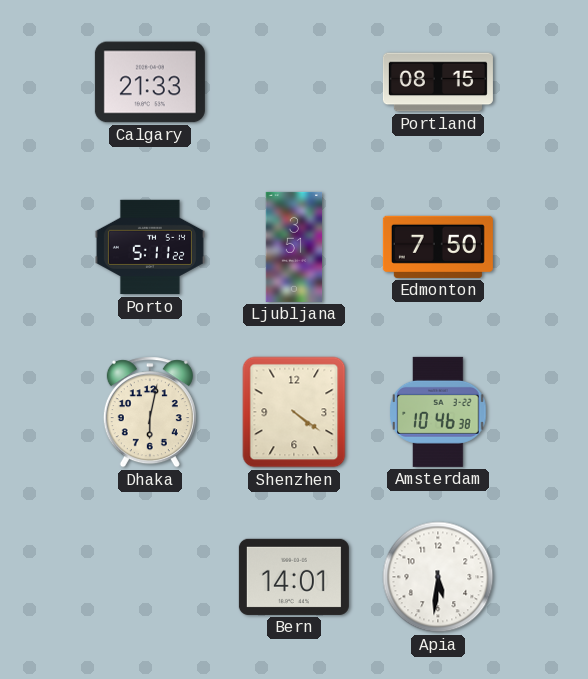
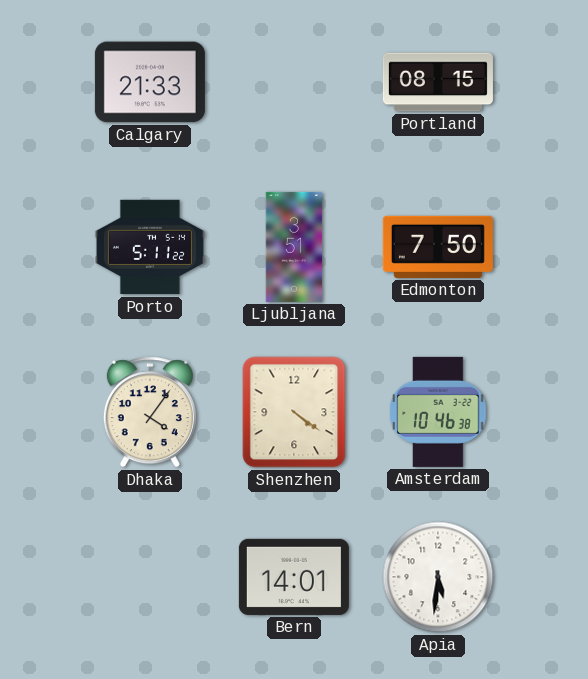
Dhaka: 6:02 -> 4:06
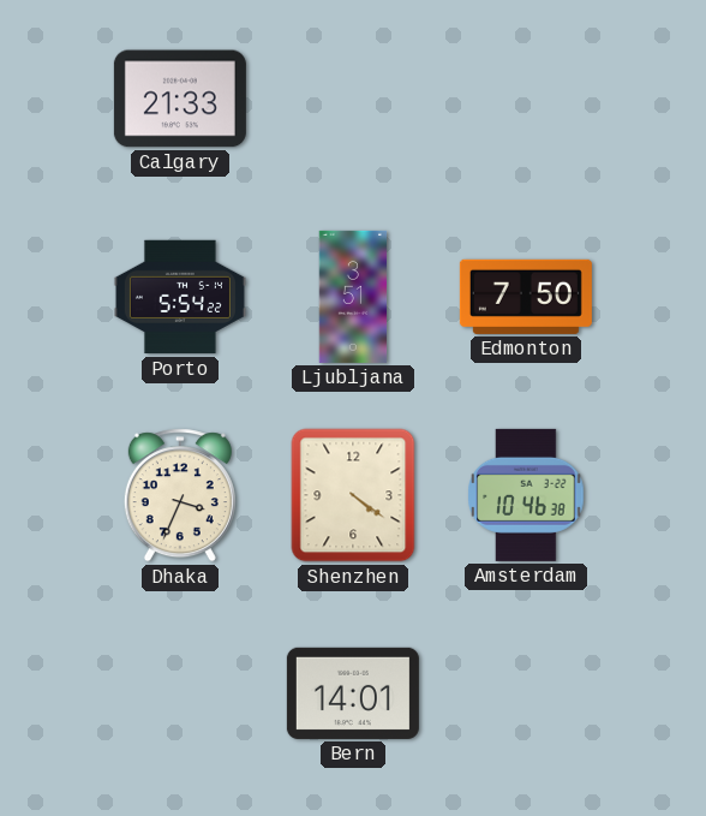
Portland: 08:15 -> none
Porto: 5:11 -> 5:54
Dhaka: 4:06 -> 3:34
Apia: 5:31 -> none
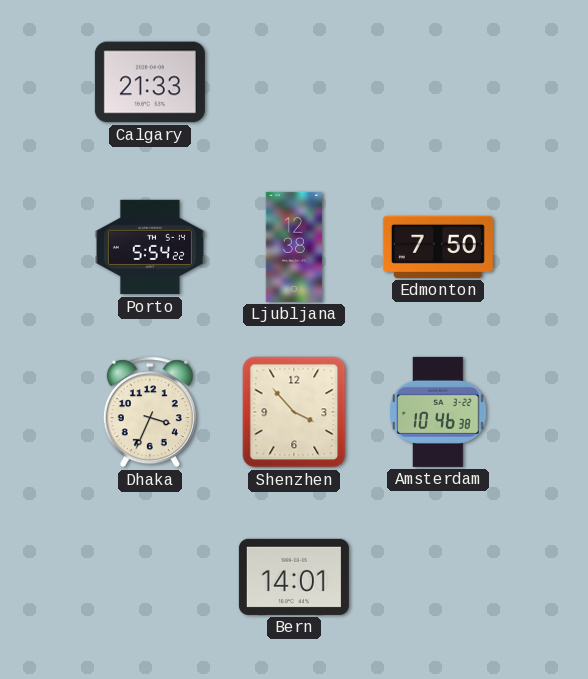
Ljubljana: 3:51 -> 12:38
Shenzhen: 4:21 -> 3:53
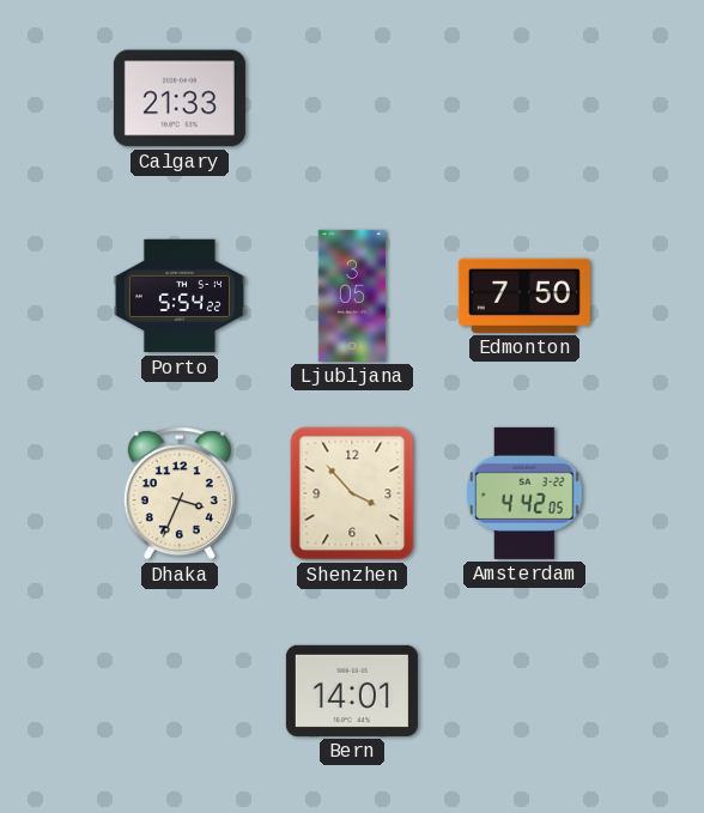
Ljubljana: 12:38 -> 3:05
Amsterdam: 10:46 -> 4:42
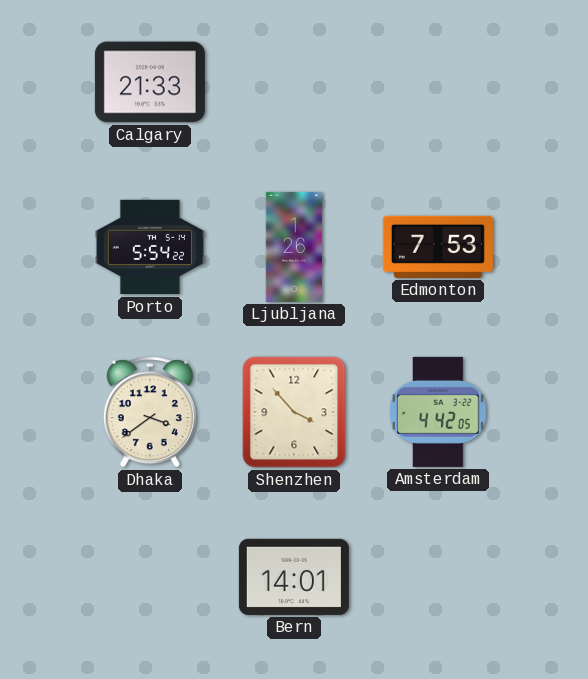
Ljubljana: 3:05 -> 1:26
Edmonton: 7:50 -> 7:53
Dhaka: 3:34 -> 3:39
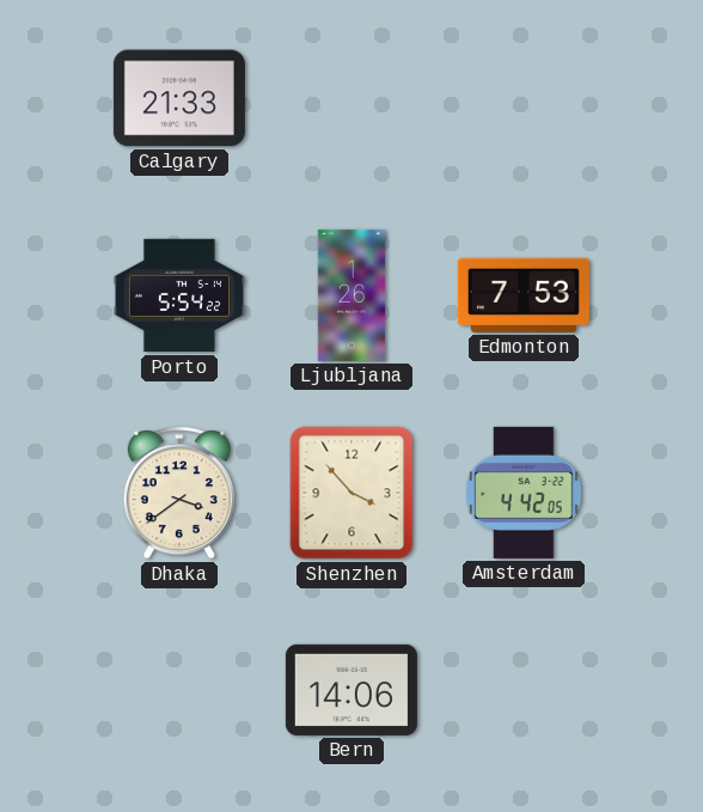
Bern: 14:01 -> 14:06
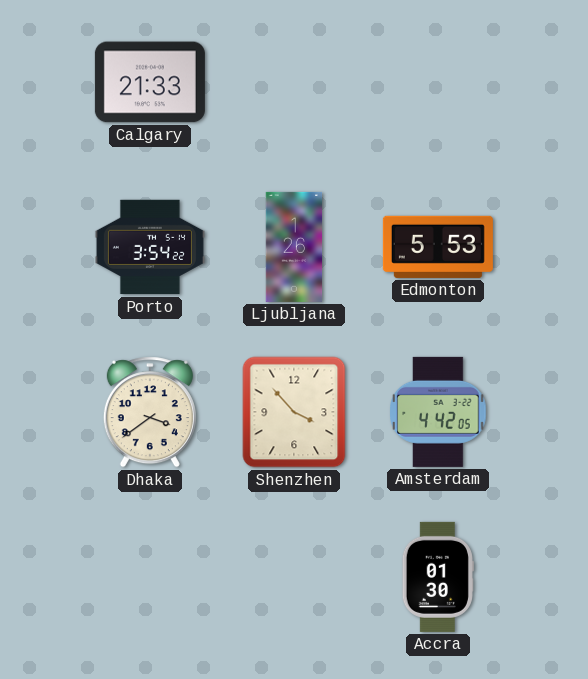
Porto: 5:54 -> 3:54
Edmonton: 7:53 -> 5:53
Bern: 14:06 -> none
Accra: none -> 01:30
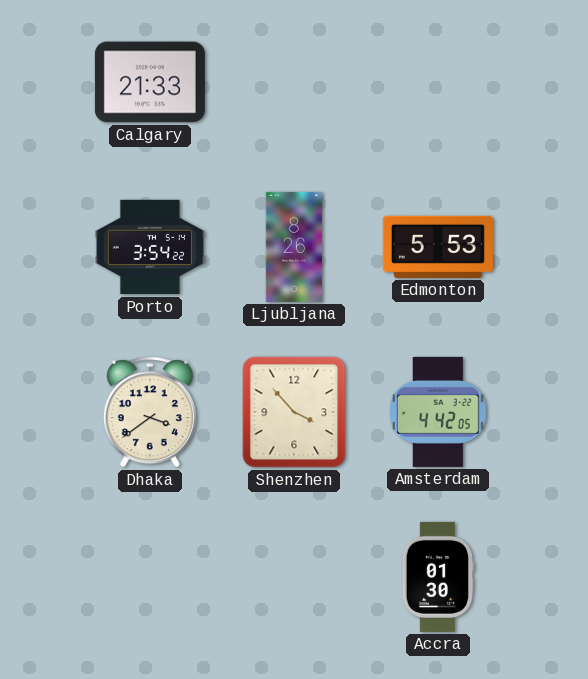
Ljubljana: 1:26 -> 8:26
